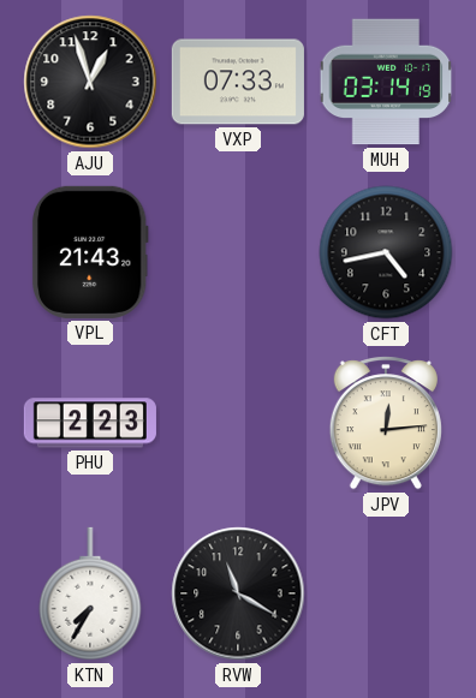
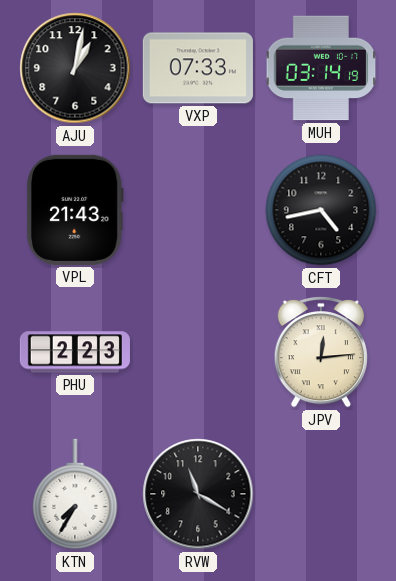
AJU: 12:57 -> 1:02
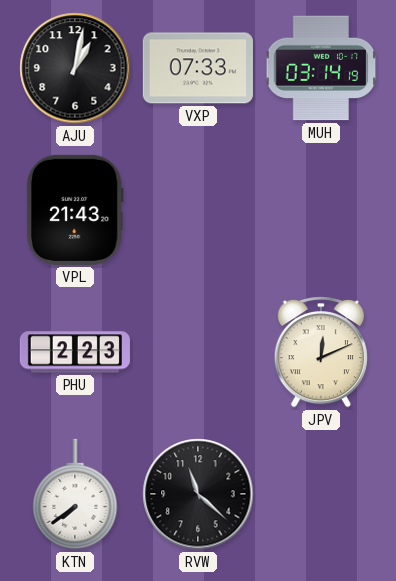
CFT: 4:43 -> none
JPV: 12:14 -> 12:11
KTN: 7:35 -> 7:39
RVW: 11:20 -> 11:22
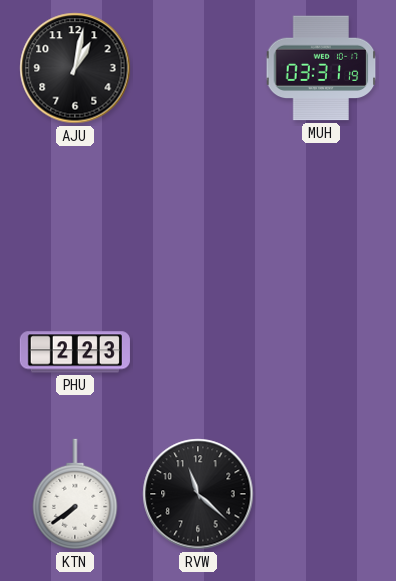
VXP: 07:33 -> none
MUH: 03:14 -> 03:31
VPL: 21:43 -> none
JPV: 12:11 -> none
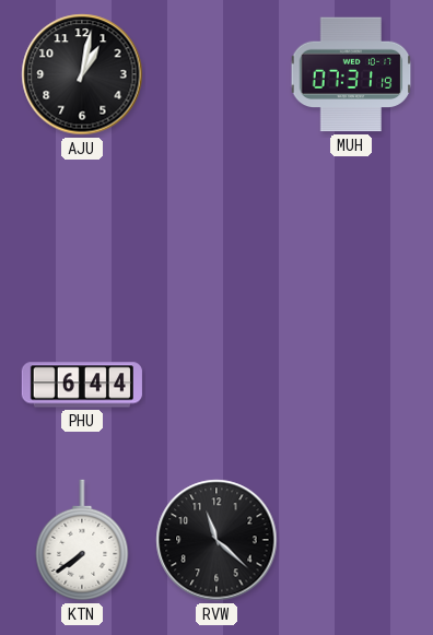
MUH: 03:31 -> 07:31
PHU: 2:23 -> 6:44
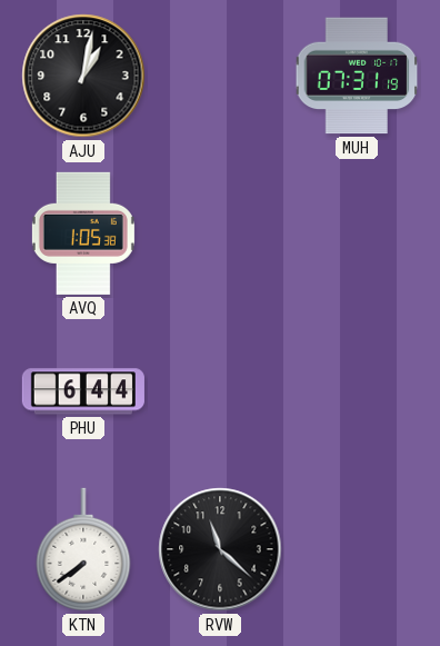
AVQ: none -> 1:05
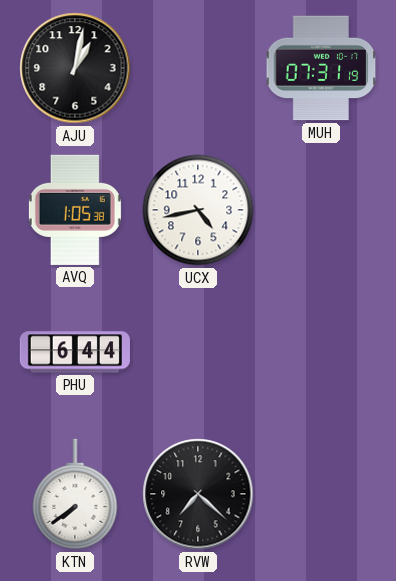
UCX: none -> 4:43
RVW: 11:22 -> 7:22
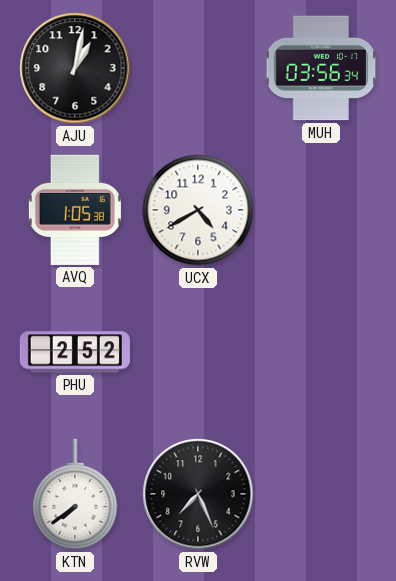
MUH: 07:31 -> 03:56
UCX: 4:43 -> 4:40
PHU: 6:44 -> 2:52
RVW: 7:22 -> 7:26
